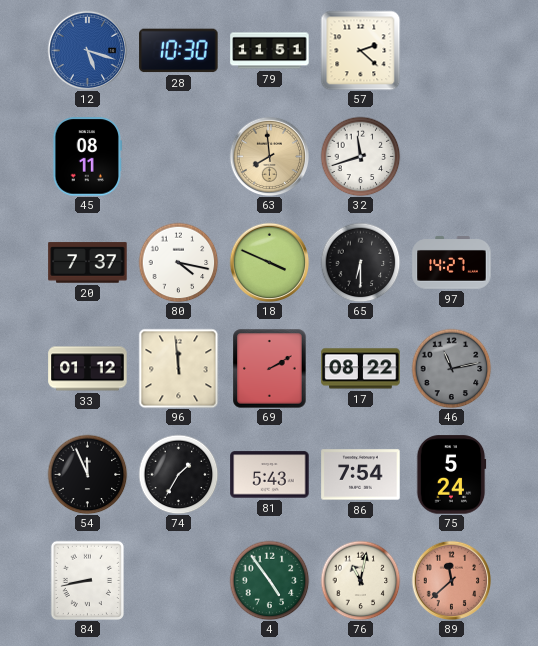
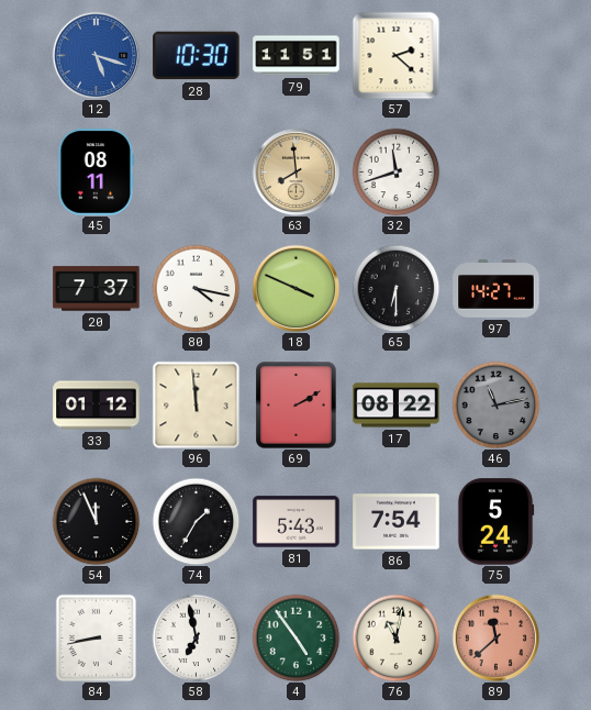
58: none -> 6:58
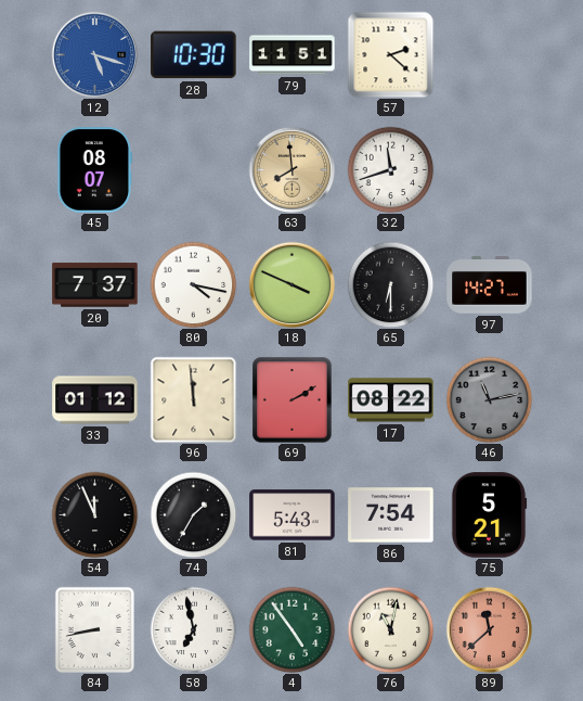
45: 08:11 -> 08:07
75: 5:24 -> 5:21
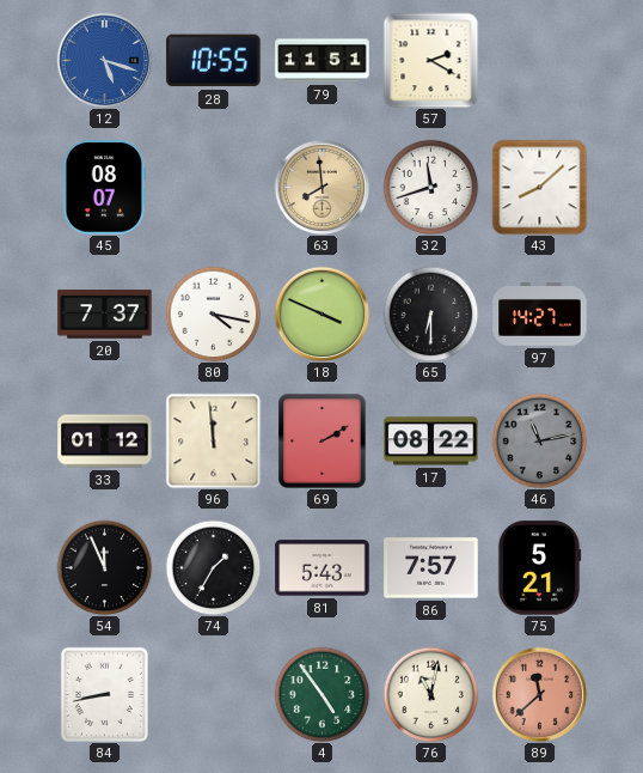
28: 10:30 -> 10:55
57: 2:22 -> 2:20
43: none -> 8:08
86: 7:54 -> 7:57
58: 6:58 -> none
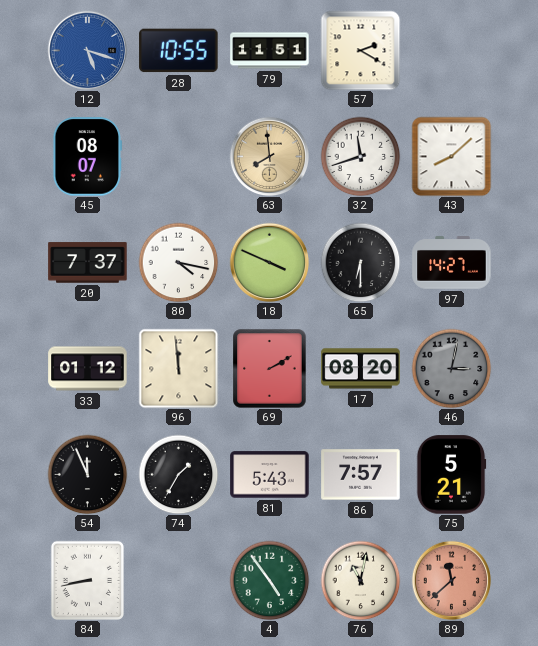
17: 08:22 -> 08:20
46: 11:13 -> 3:02
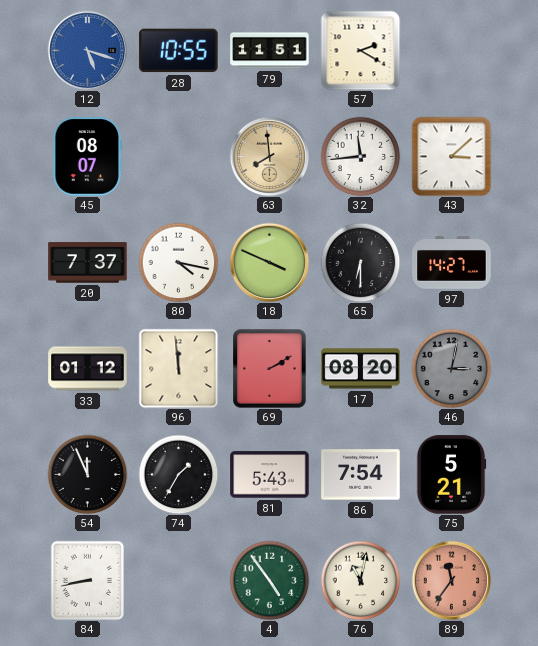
32: 11:42 -> 11:44
43: 8:08 -> 3:08
86: 7:57 -> 7:54
89: 11:38 -> 11:36
